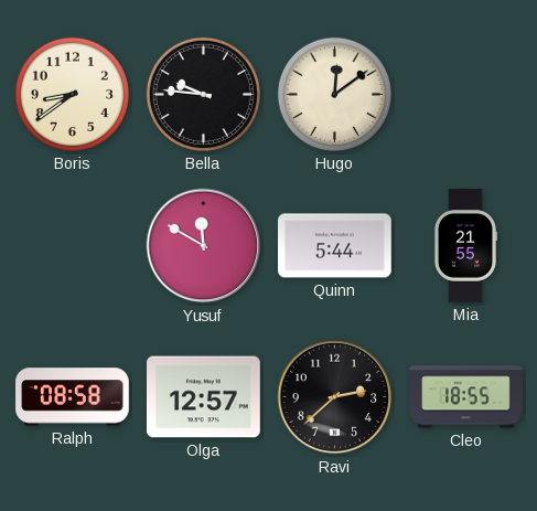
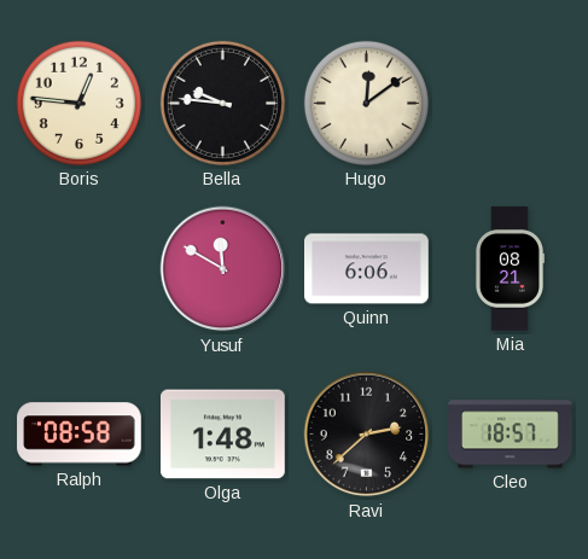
Boris: 8:39 -> 12:46
Quinn: 5:44 -> 6:06
Mia: 21:55 -> 08:21
Olga: 12:57 -> 1:48
Cleo: 18:55 -> 18:57
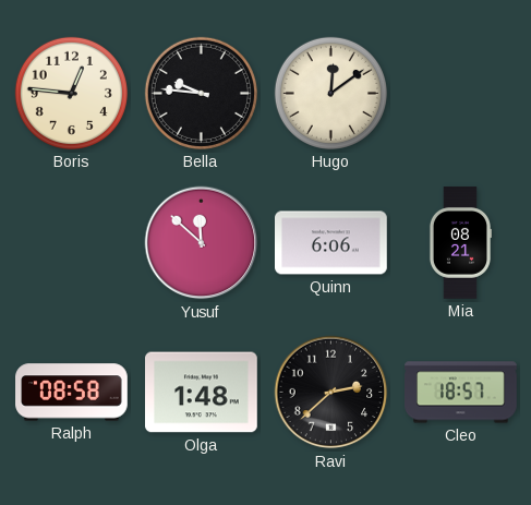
Yusuf: 11:50 -> 11:52
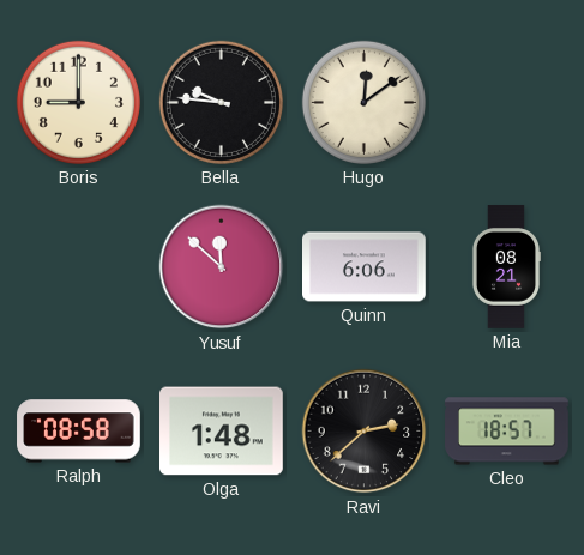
Boris: 12:46 -> 9:00
